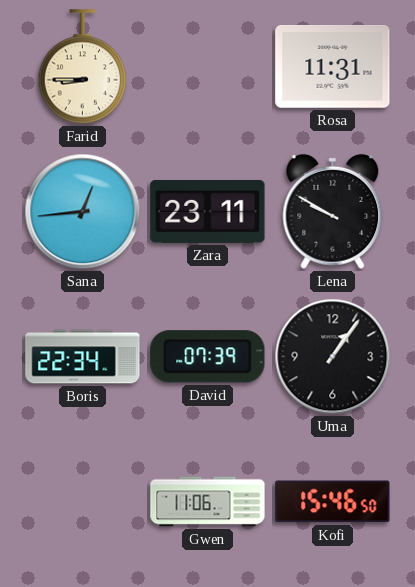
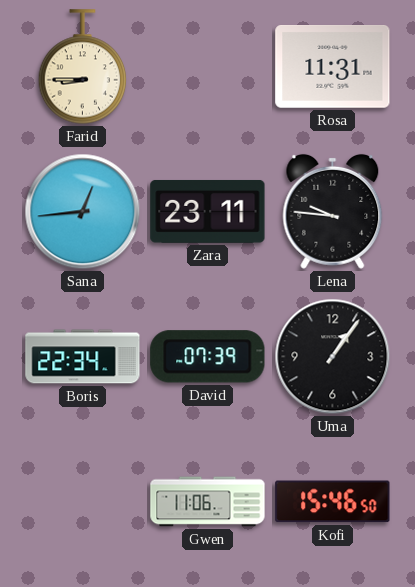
Lena: 9:50 -> 9:46
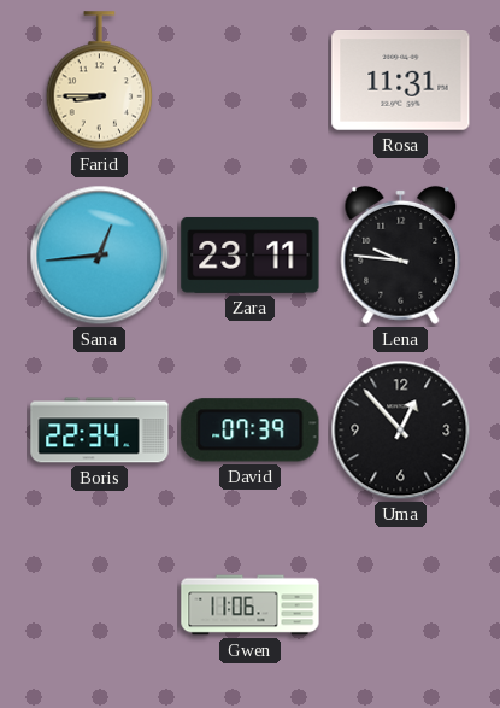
Uma: 1:06 -> 12:53
Kofi: 15:46 -> none
